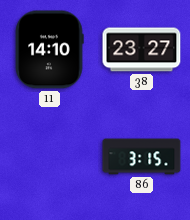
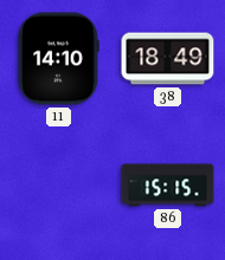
38: 23:27 -> 18:49
86: 3:15 -> 15:15
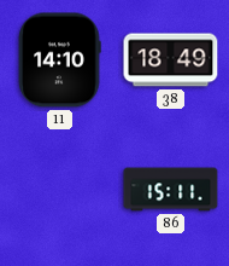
86: 15:15 -> 15:11
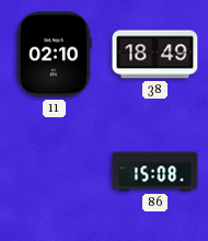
11: 14:10 -> 02:10
86: 15:11 -> 15:08
